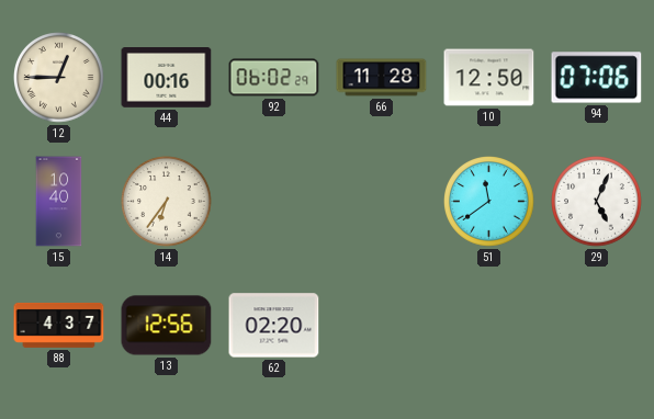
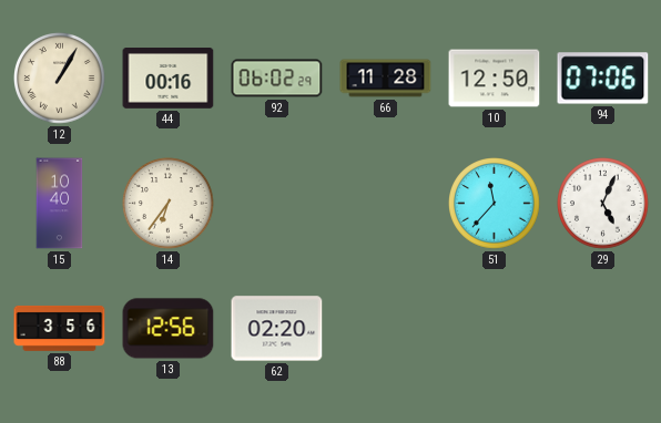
12: 12:45 -> 1:05
51: 11:39 -> 11:37
88: 4:37 -> 3:56
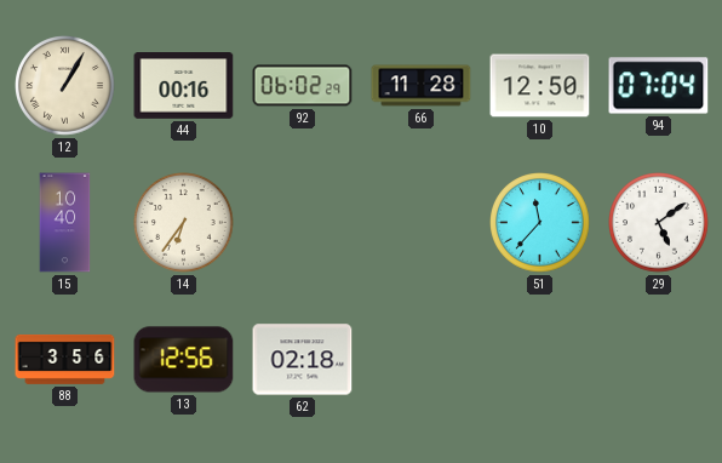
94: 07:06 -> 07:04
29: 5:04 -> 5:09
62: 02:20 -> 02:18
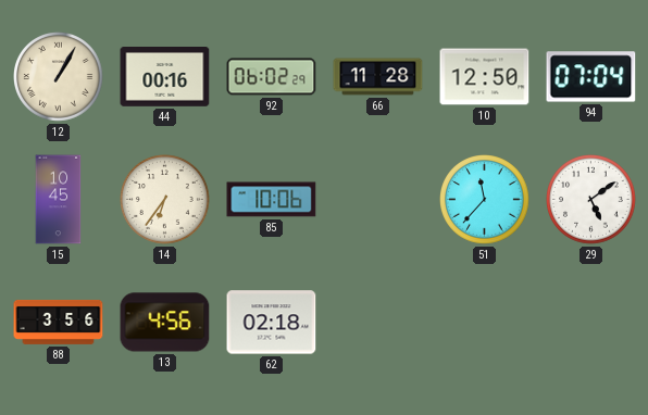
15: 10:40 -> 10:45
85: none -> 10:06
13: 12:56 -> 4:56
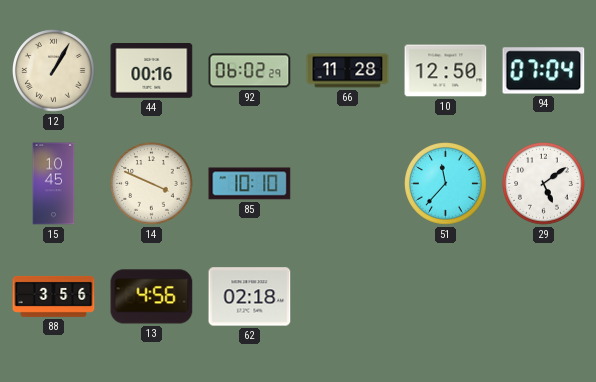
14: 6:36 -> 3:49
85: 10:06 -> 10:10
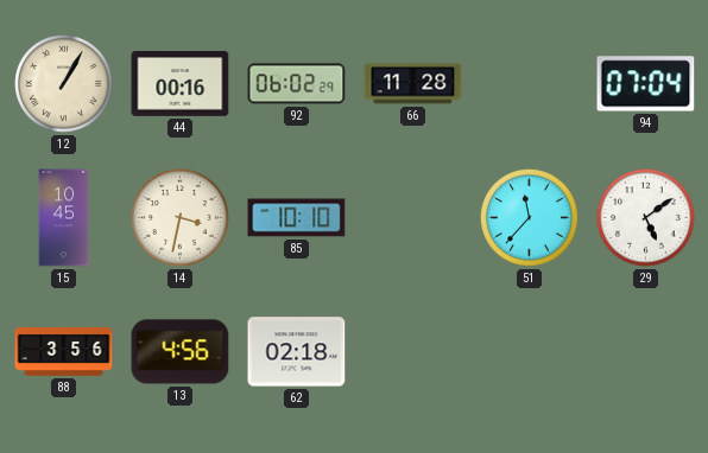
10: 12:50 -> none
14: 3:49 -> 3:32
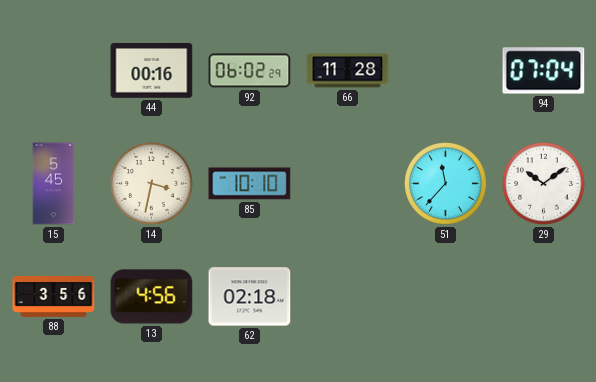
12: 1:05 -> none
15: 10:45 -> 5:45
29: 5:09 -> 10:09
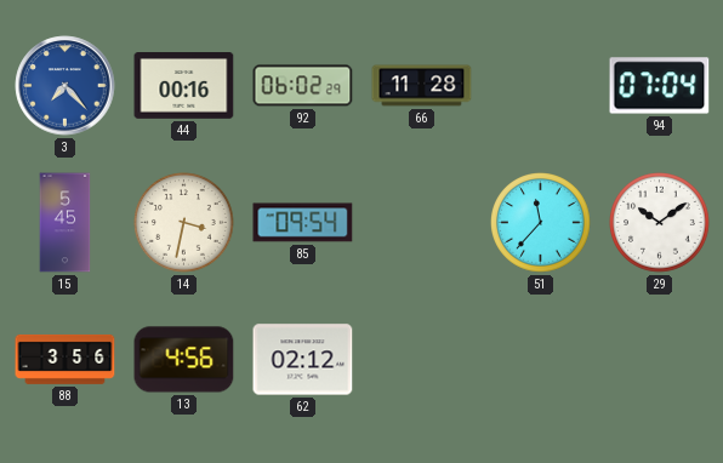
3: none -> 7:23
85: 10:10 -> 09:54
62: 02:18 -> 02:12
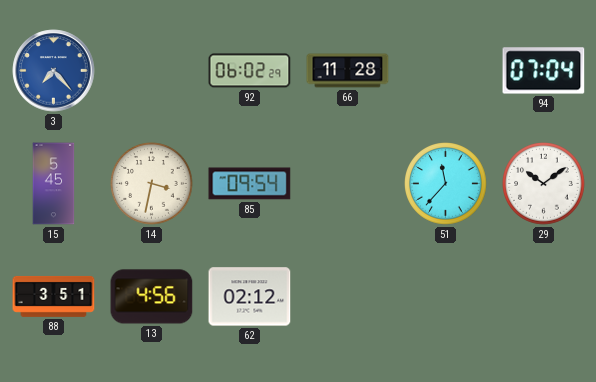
44: 00:16 -> none
88: 3:56 -> 3:51
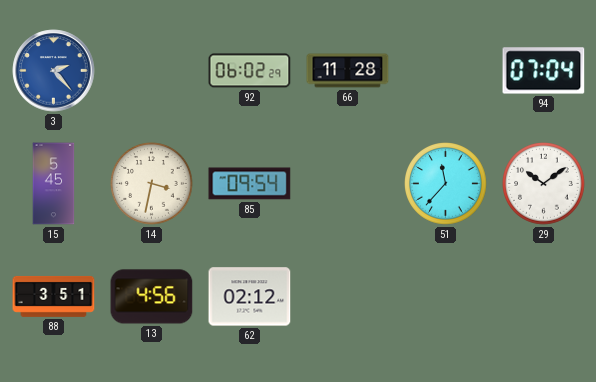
3: 7:23 -> 2:23
